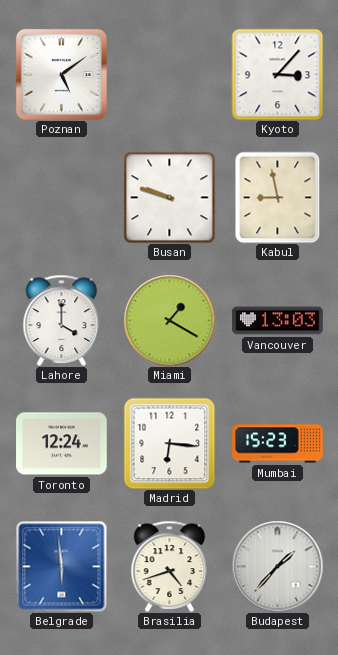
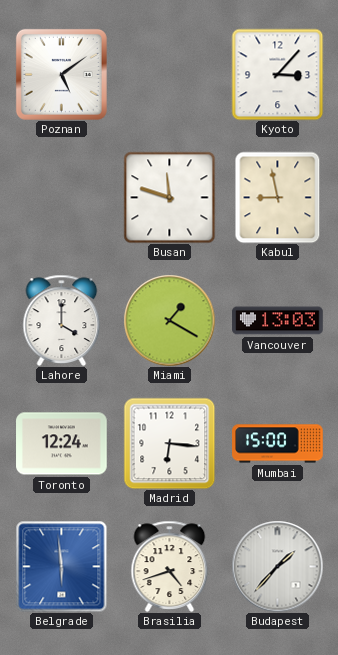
Busan: 9:48 -> 11:48
Mumbai: 15:23 -> 15:00
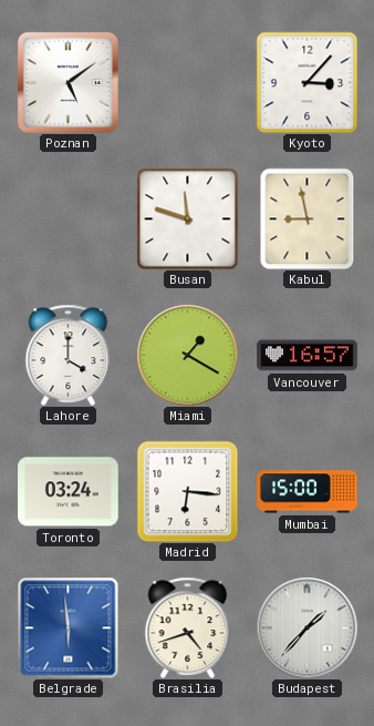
Vancouver: 13:03 -> 16:57
Toronto: 12:24 -> 03:24
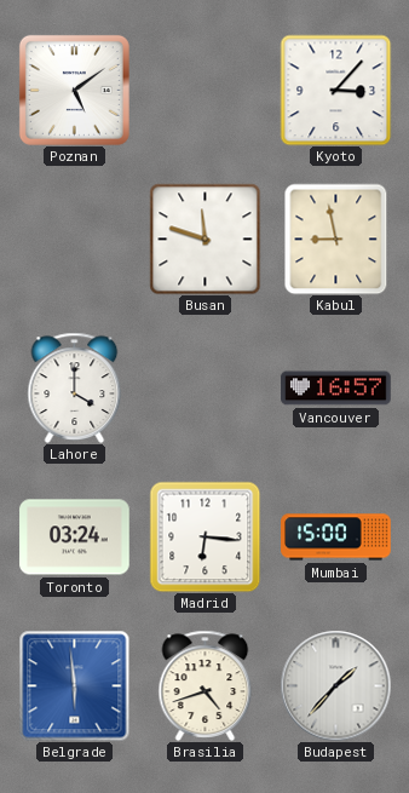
Miami: 1:20 -> none
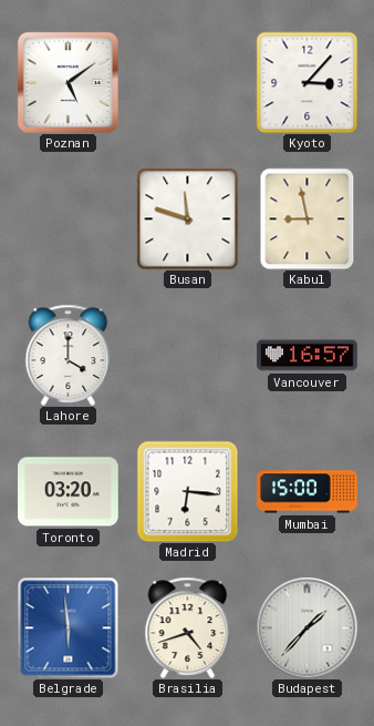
Toronto: 03:24 -> 03:20
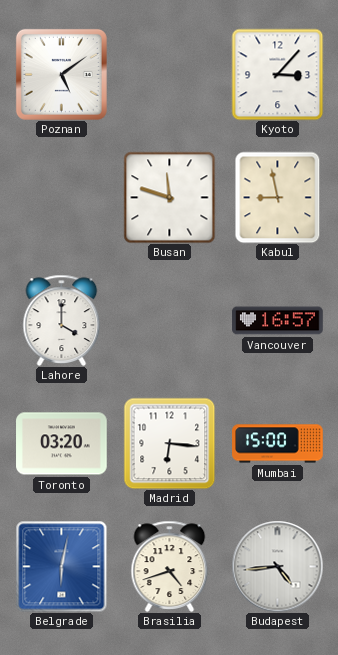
Belgrade: 5:59 -> 6:02
Budapest: 1:37 -> 4:44
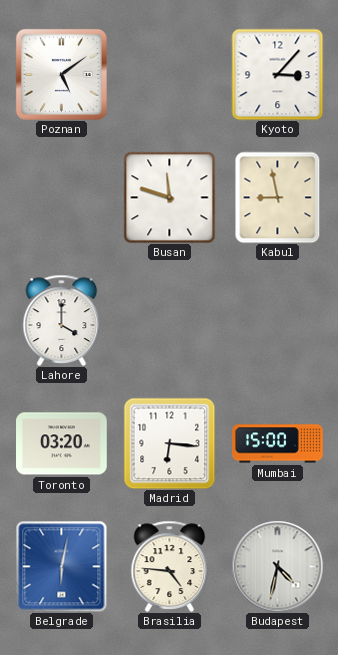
Vancouver: 16:57 -> none
Brasilia: 4:42 -> 4:46
Budapest: 4:44 -> 4:32
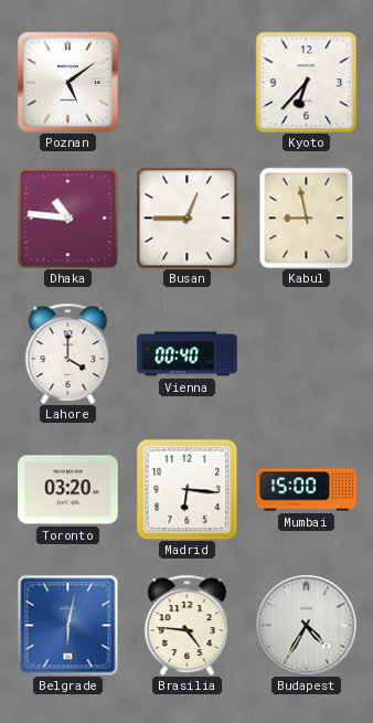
Kyoto: 3:07 -> 6:37
Dhaka: none -> 10:46
Busan: 11:48 -> 12:45
Vienna: none -> 00:40
Budapest: 4:32 -> 4:35
